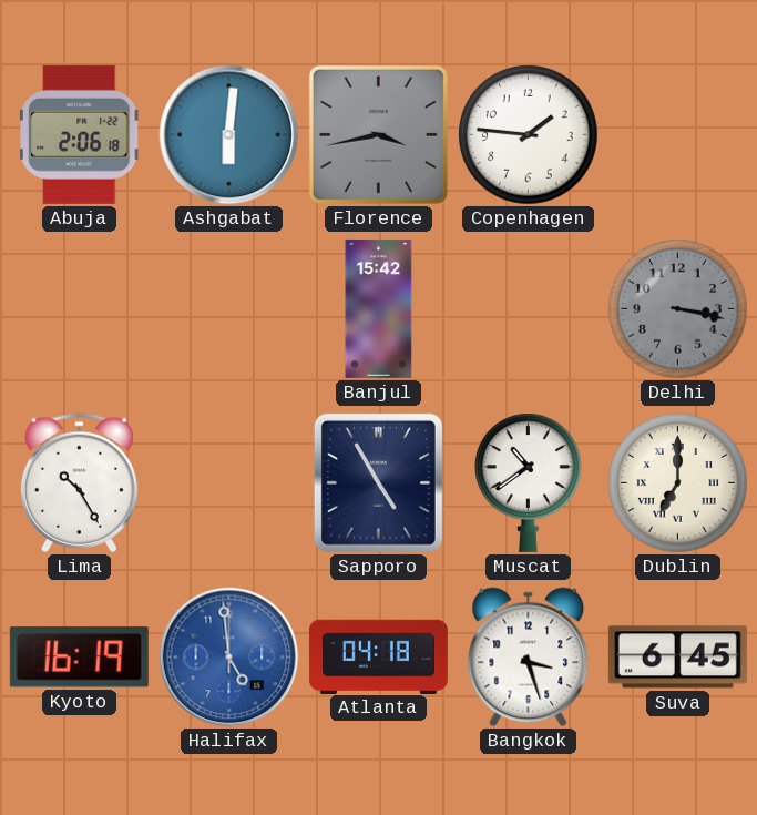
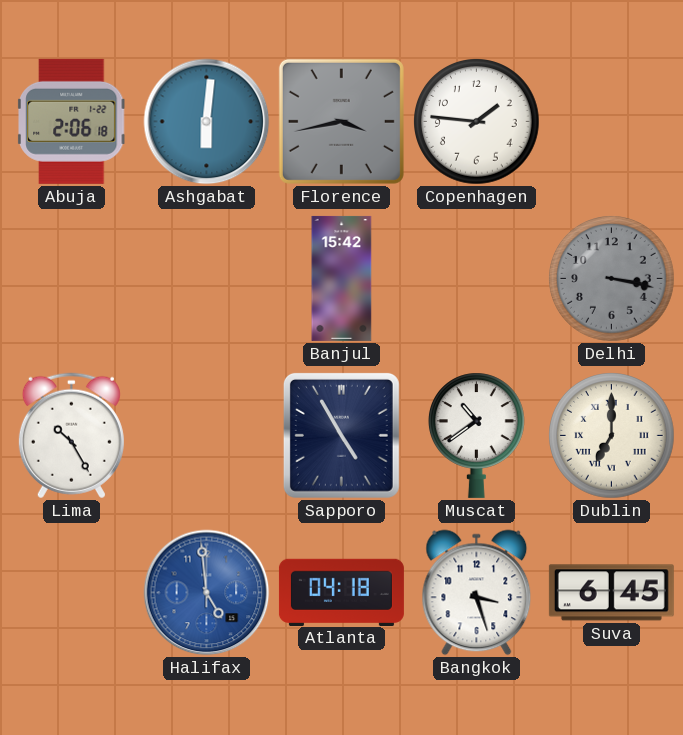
Kyoto: 16:19 -> none
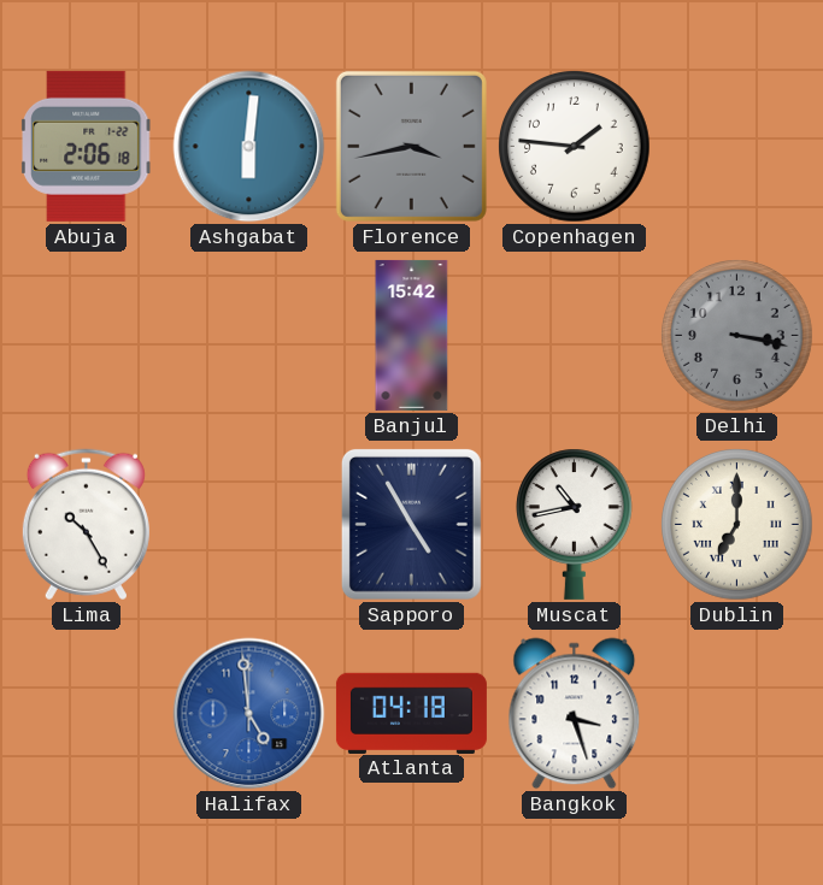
Muscat: 10:39 -> 10:43
Suva: 6:45 -> none
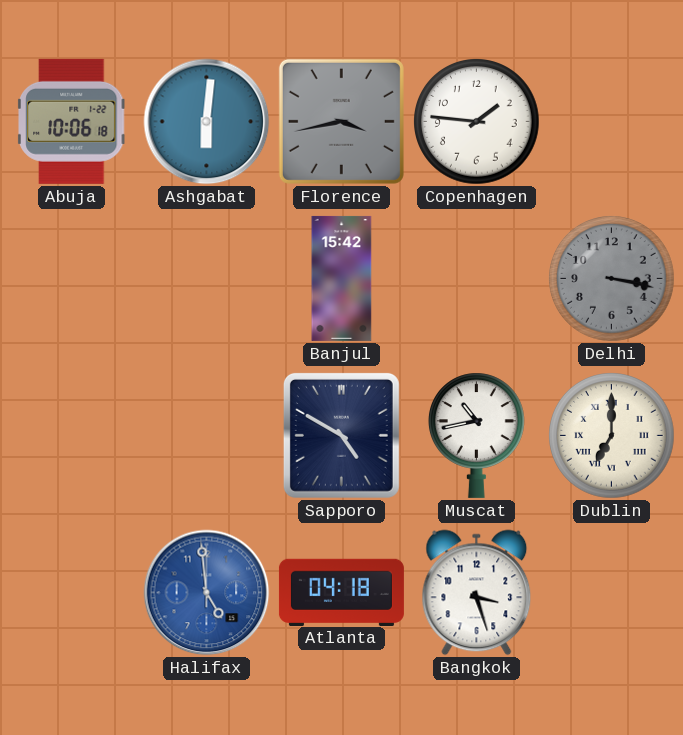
Abuja: 2:06 -> 10:06
Lima: 10:25 -> none
Sapporo: 4:55 -> 4:50
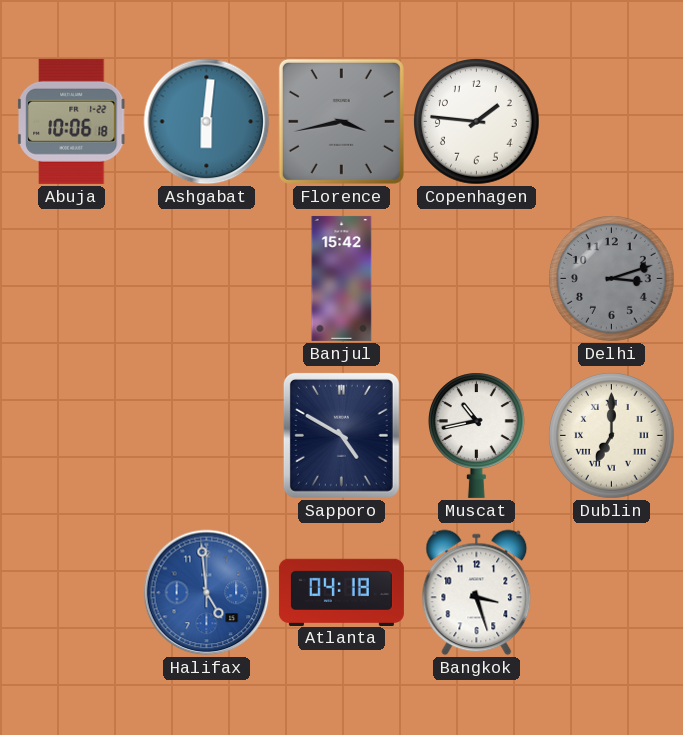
Delhi: 3:17 -> 3:12
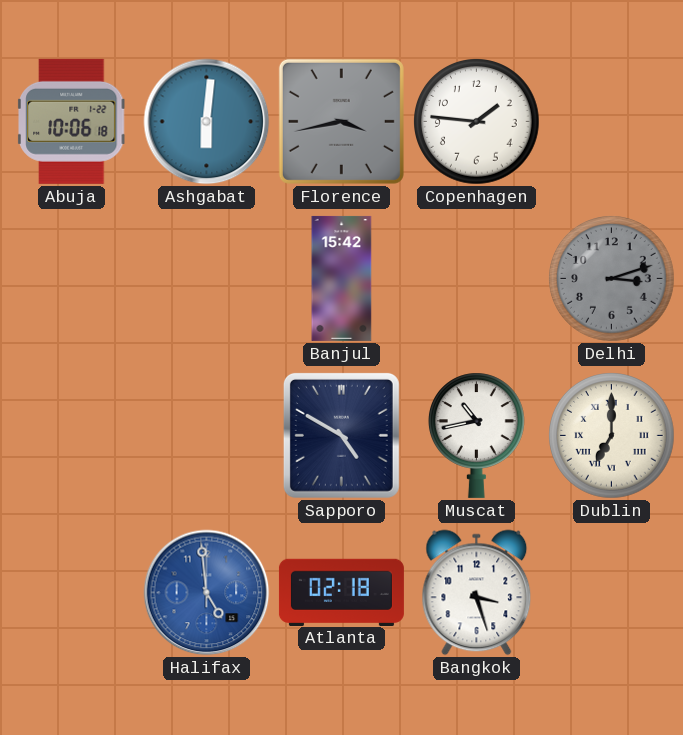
Atlanta: 04:18 -> 02:18
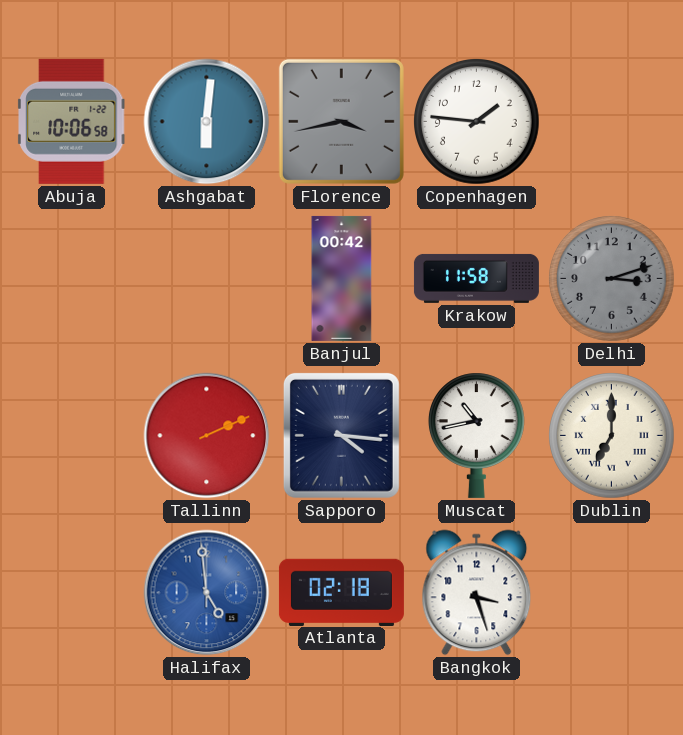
Abuja: 10:06:18 -> 10:06:58
Banjul: 15:42 -> 00:42
Krakow: none -> 11:58
Tallinn: none -> 2:11
Sapporo: 4:50 -> 4:16
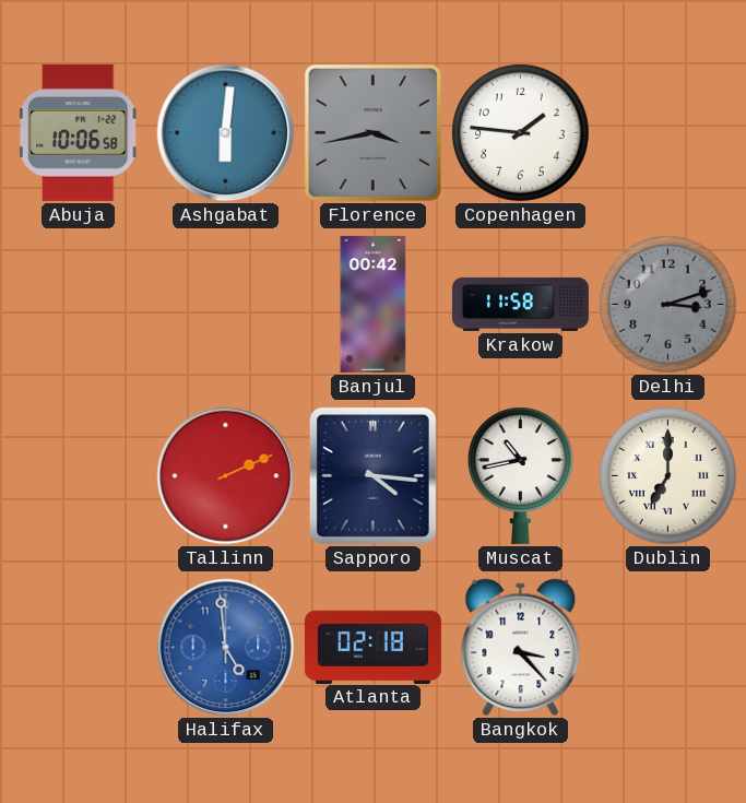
Bangkok: 3:27 -> 3:23
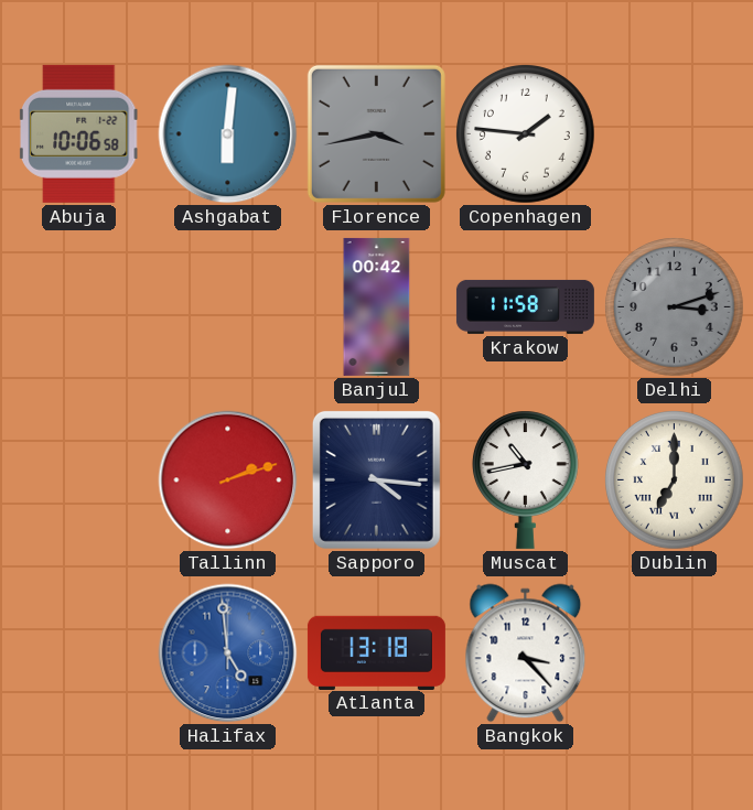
Tallinn: 2:11 -> 2:12
Atlanta: 02:18 -> 13:18
